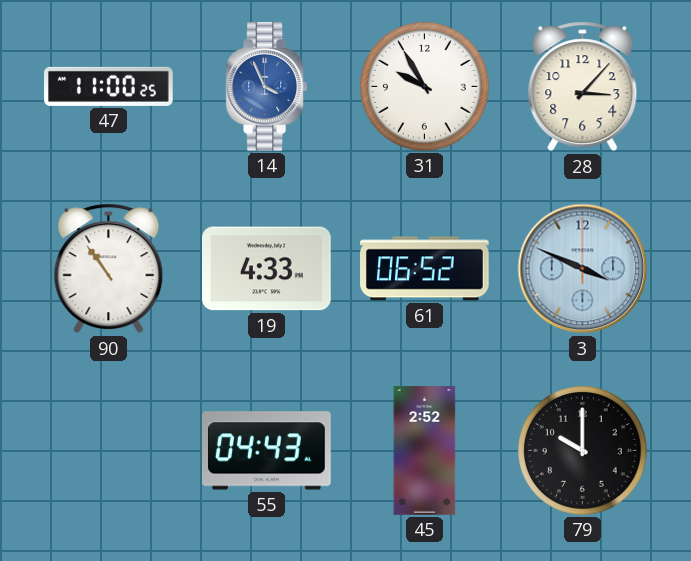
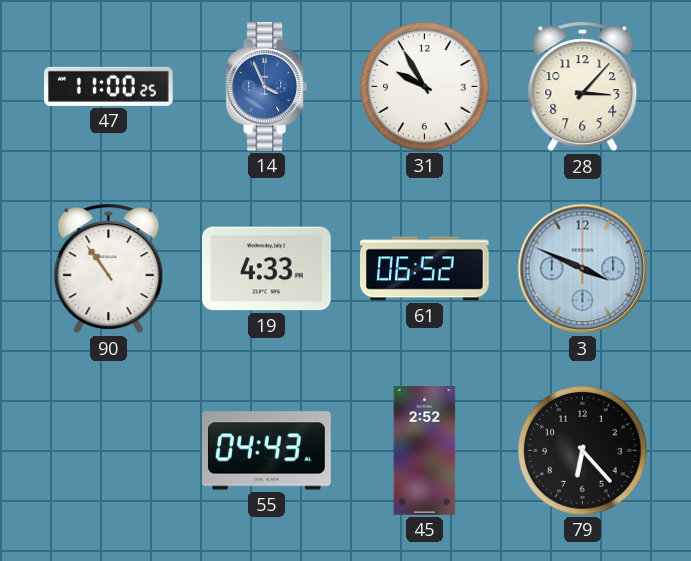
79: 10:00 -> 6:23
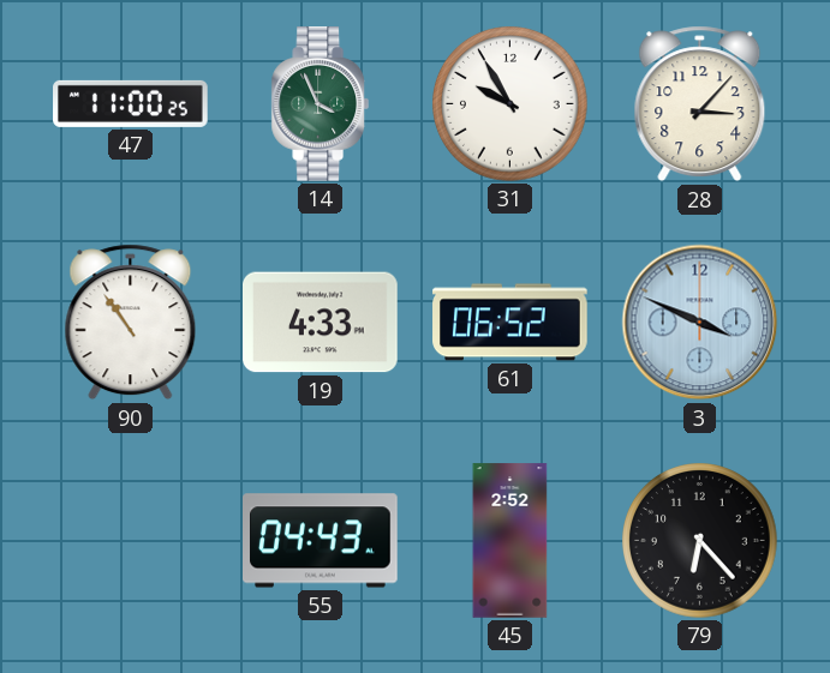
14 dial: blue -> green
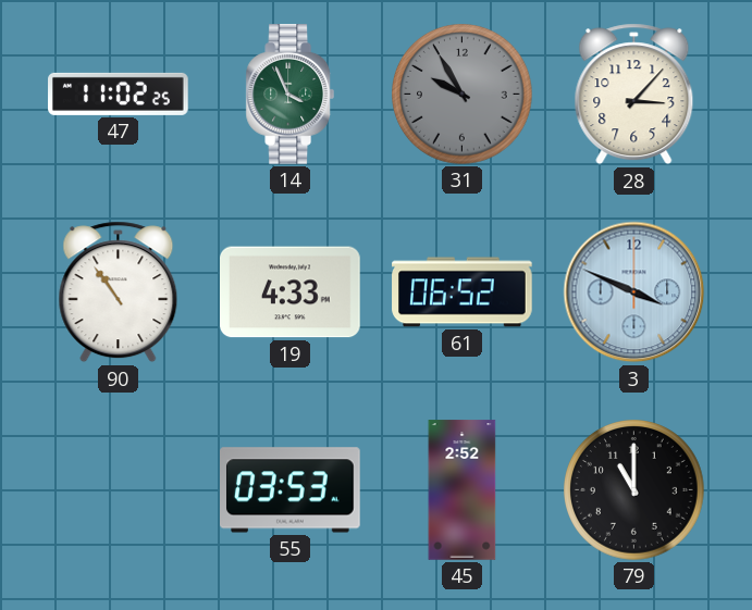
47: 11:00 -> 11:02
31 dial: white -> grey
55: 04:43 -> 03:53
79: 6:23 -> 11:00
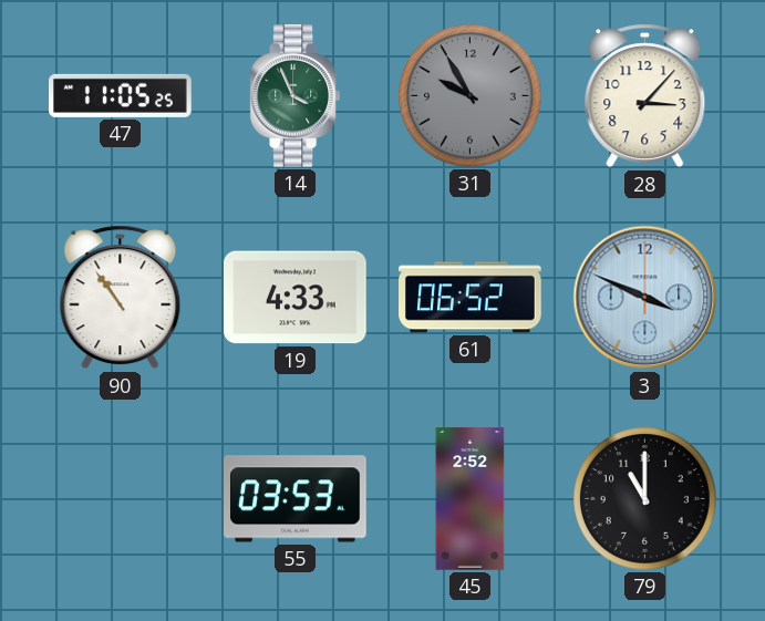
47: 11:02 -> 11:05
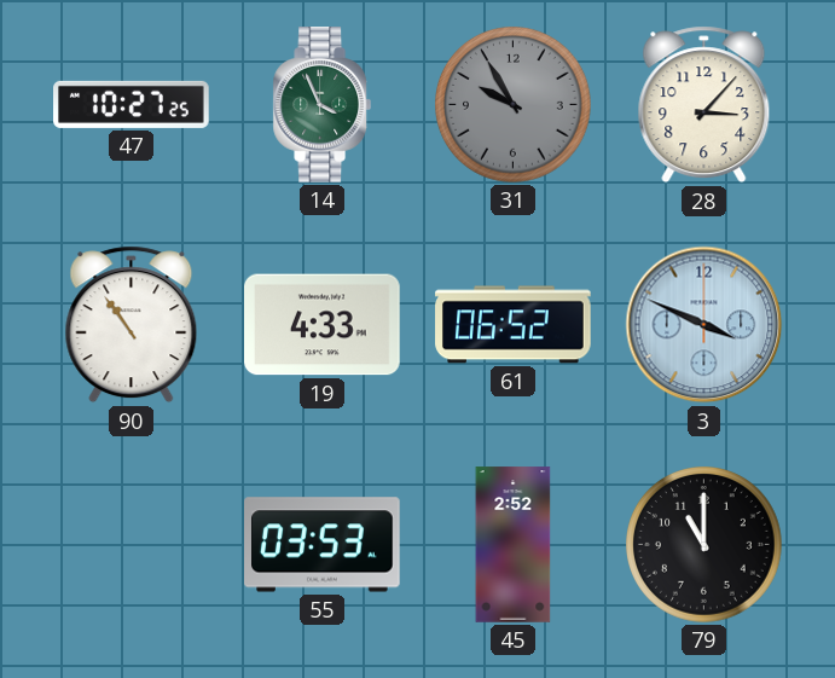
47: 11:05 -> 10:27
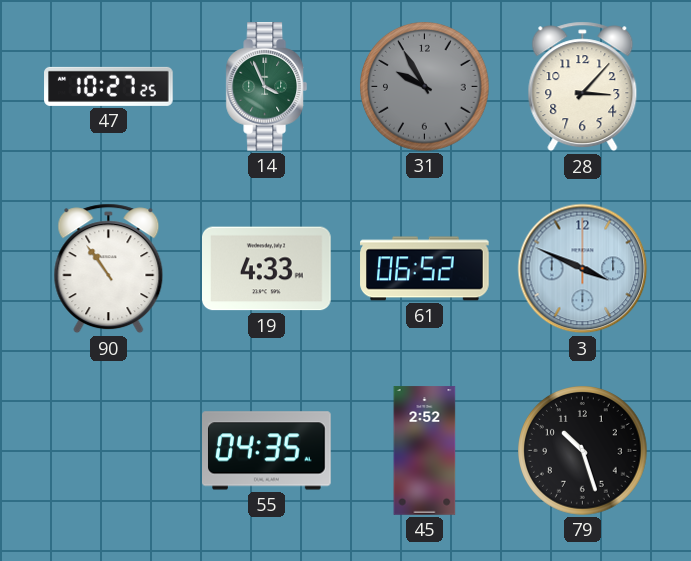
55: 03:53 -> 04:35
79: 11:00 -> 10:27
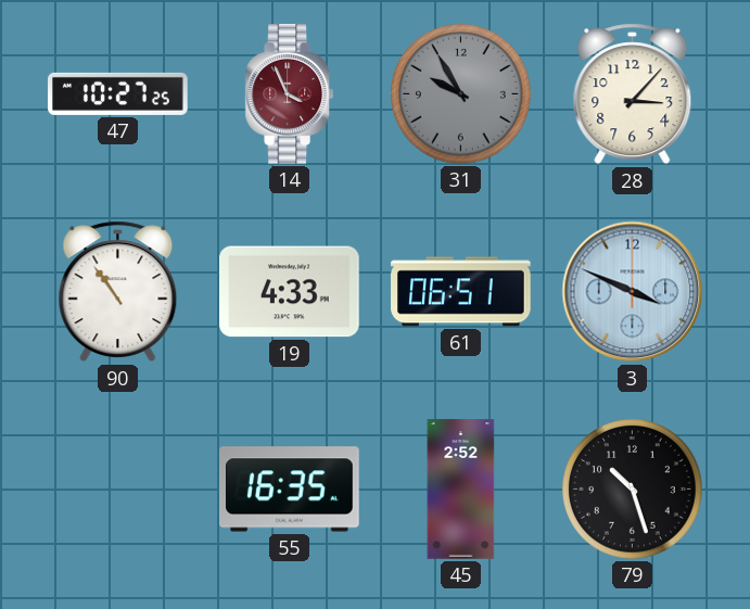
14 dial: green -> burgundy
61: 06:52 -> 06:51
55: 04:35 -> 16:35
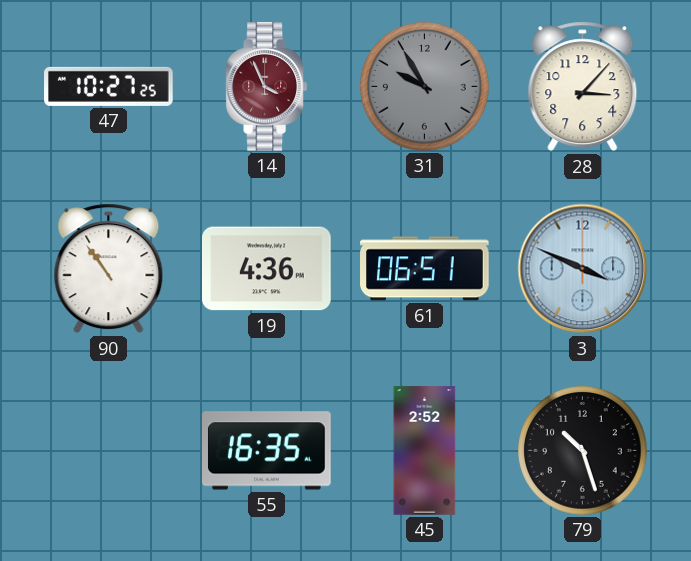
19: 4:33 -> 4:36
